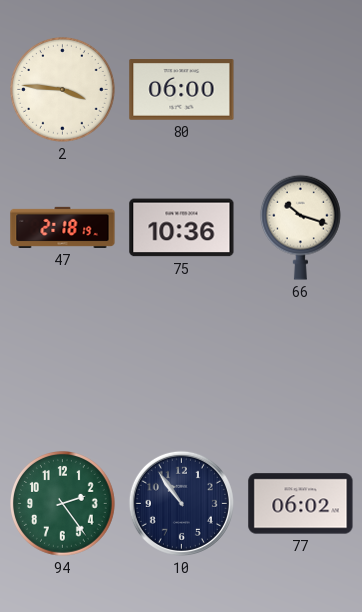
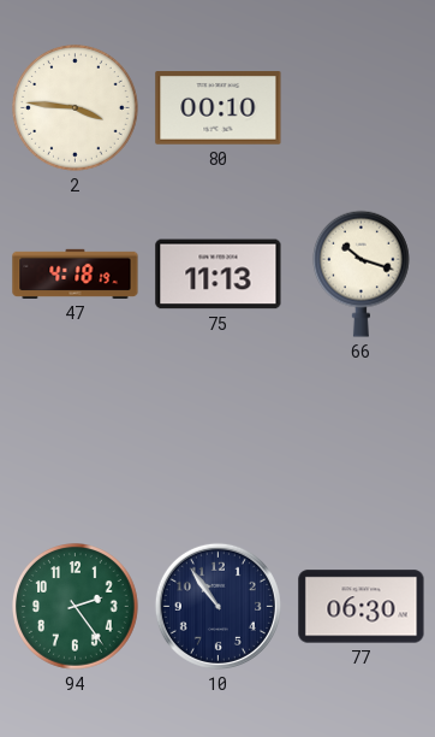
80: 06:00 -> 00:10
47: 2:18 -> 4:18
75: 10:36 -> 11:13
77: 06:02 -> 06:30
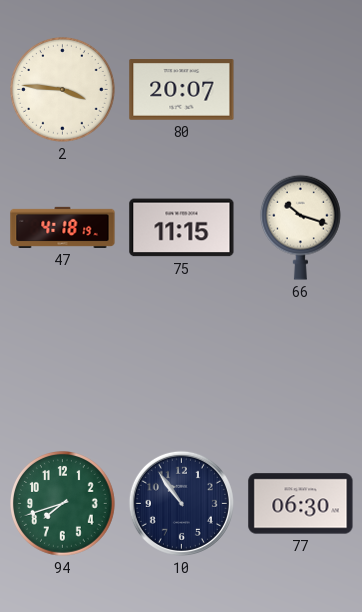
80: 00:10 -> 20:07
75: 11:13 -> 11:15
94: 2:24 -> 7:42
